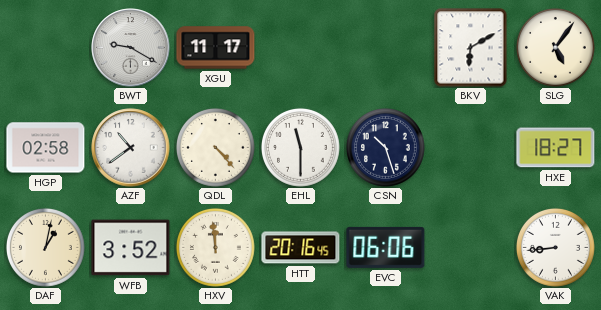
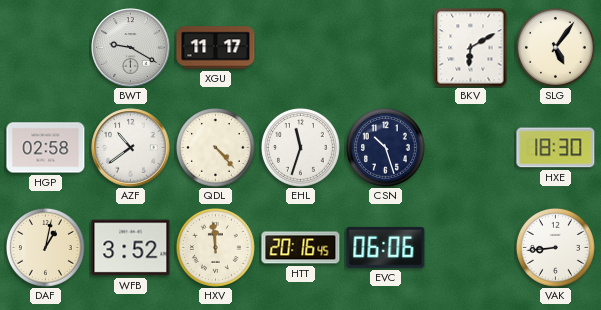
EHL: 11:30 -> 11:33
HXE: 18:27 -> 18:30
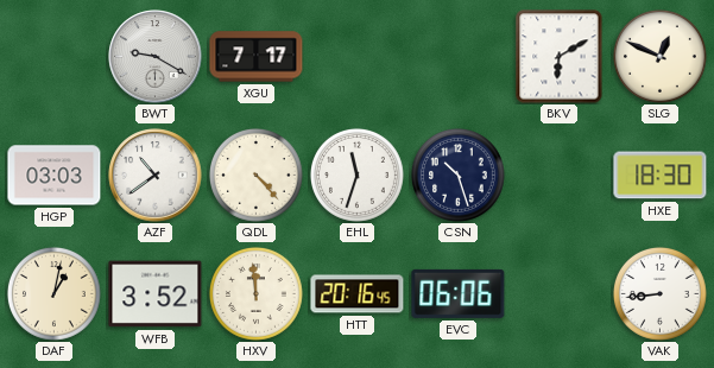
XGU: 11:17 -> 7:17
SLG: 5:06 -> 12:49
HGP: 02:58 -> 03:03
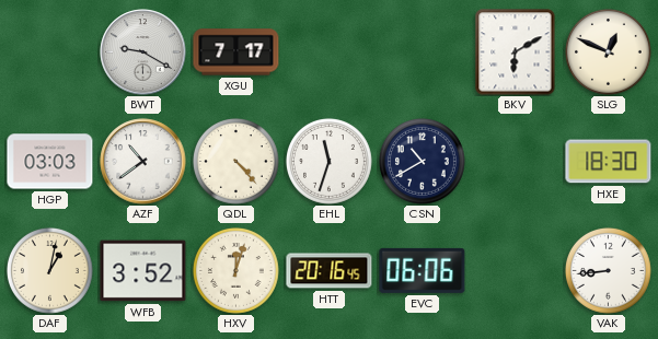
CSN: 10:27 -> 10:40
HXV: 11:59 -> 12:03
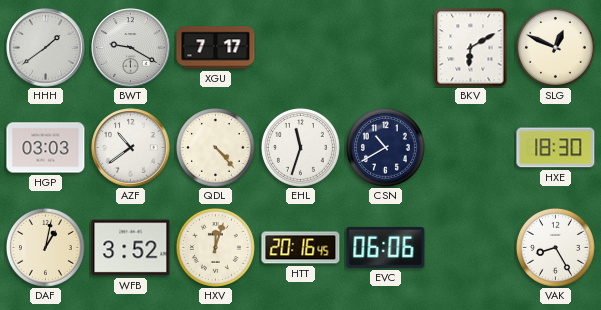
HHH: none -> 1:39
VAK: 8:44 -> 8:25
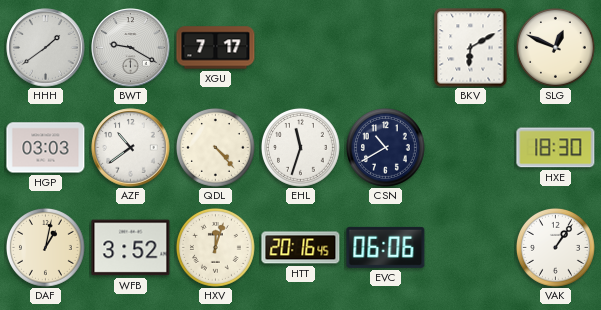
VAK: 8:25 -> 1:06
